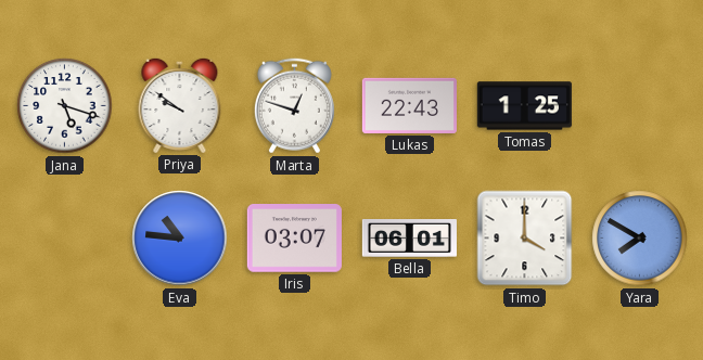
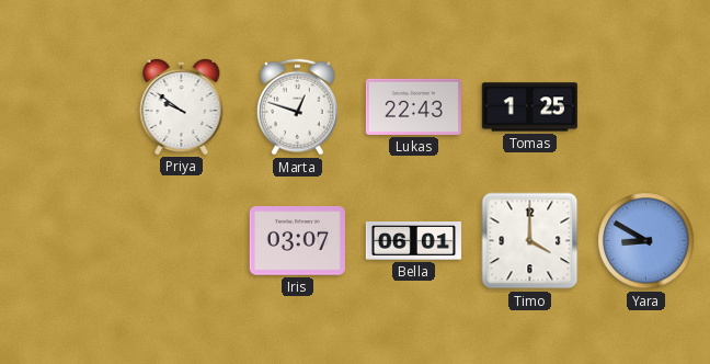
Jana: 5:18 -> none
Eva: 10:46 -> none
Yara: 7:50 -> 8:50
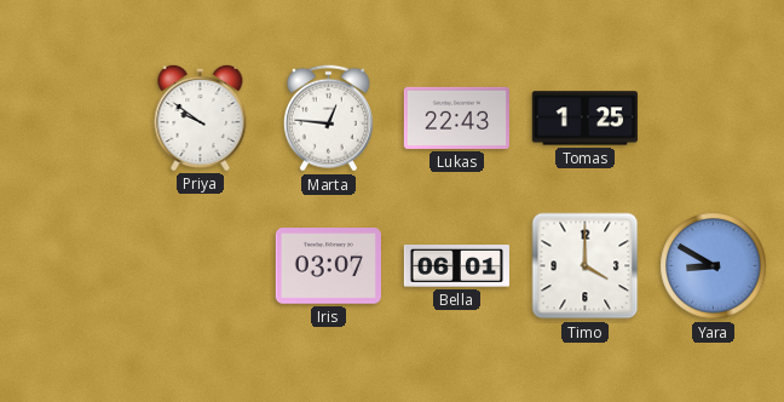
Marta: 12:48 -> 12:46
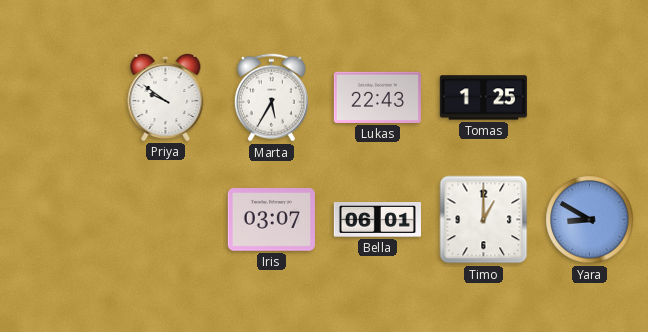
Marta: 12:46 -> 5:35
Timo: 4:00 -> 1:00
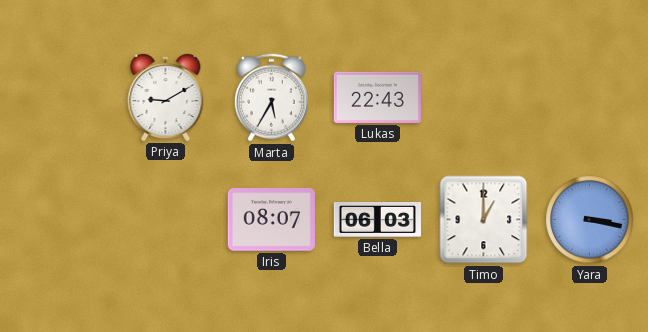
Priya: 9:51 -> 9:10
Tomas: 1:25 -> none
Iris: 03:07 -> 08:07
Bella: 06:01 -> 06:03
Yara: 8:50 -> 3:17
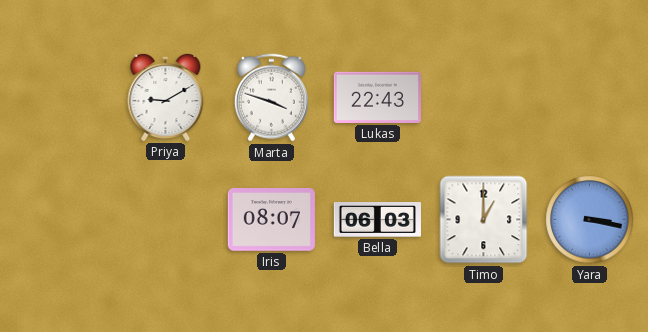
Marta: 5:35 -> 3:48
